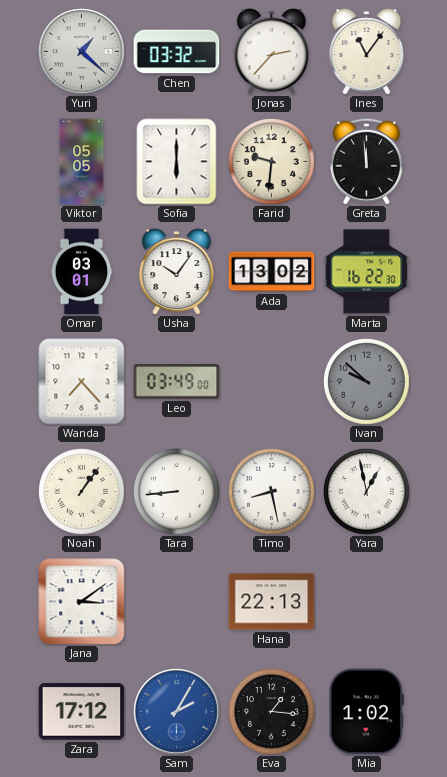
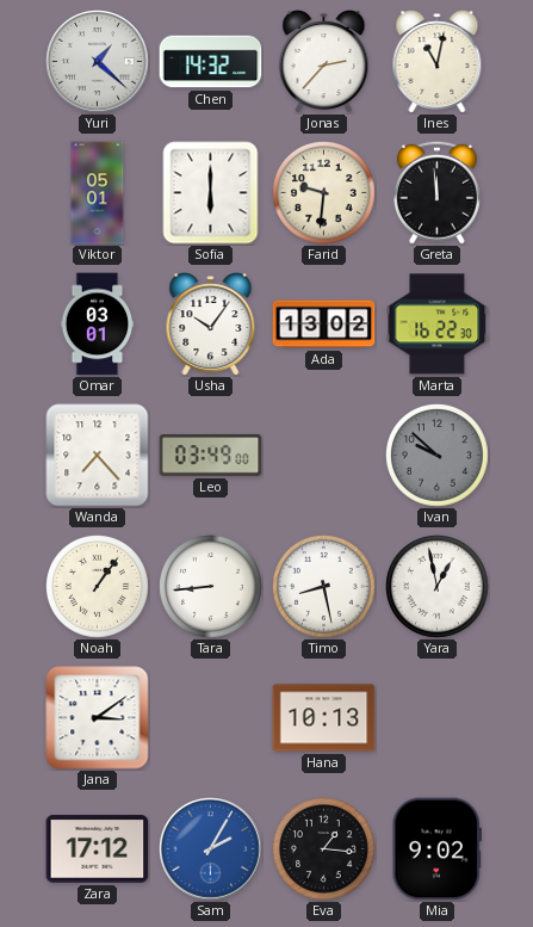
Chen: 03:32 -> 14:32
Ines: 11:06 -> 11:02
Viktor: 05:05 -> 05:01
Hana: 22:13 -> 10:13
Mia: 1:02 -> 9:02
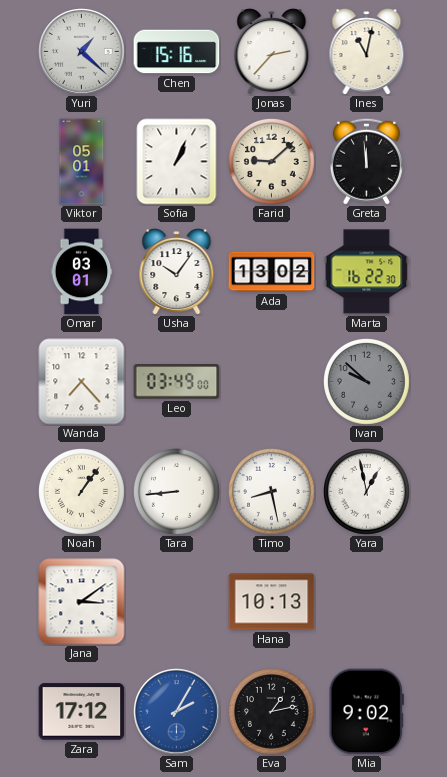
Chen: 14:32 -> 15:16
Sofia: 6:00 -> 1:04
Farid: 9:31 -> 9:08
Eva: 1:16 -> 1:13
